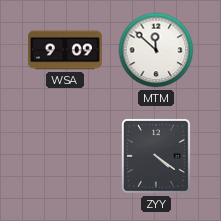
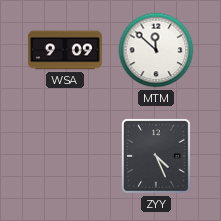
ZYY: 4:21 -> 4:26
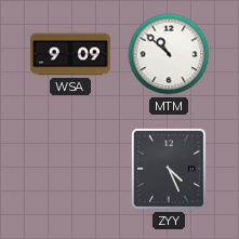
MTM: 11:52 -> 10:52
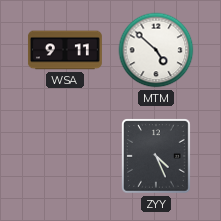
WSA: 9:09 -> 9:11
MTM: 10:52 -> 4:52
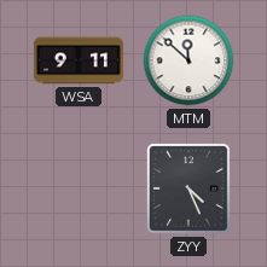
MTM: 4:52 -> 11:52
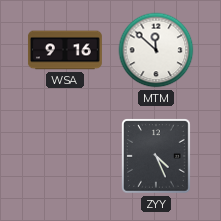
WSA: 9:11 -> 9:16
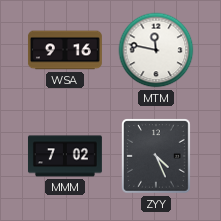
MTM: 11:52 -> 11:47
MMM: none -> 7:02
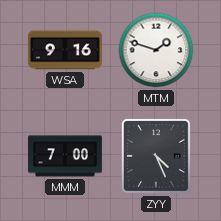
MTM: 11:47 -> 1:48
MMM: 7:02 -> 7:00
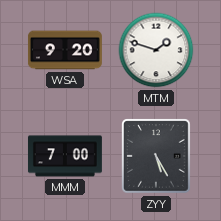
WSA: 9:16 -> 9:20
ZYY: 4:26 -> 5:25
